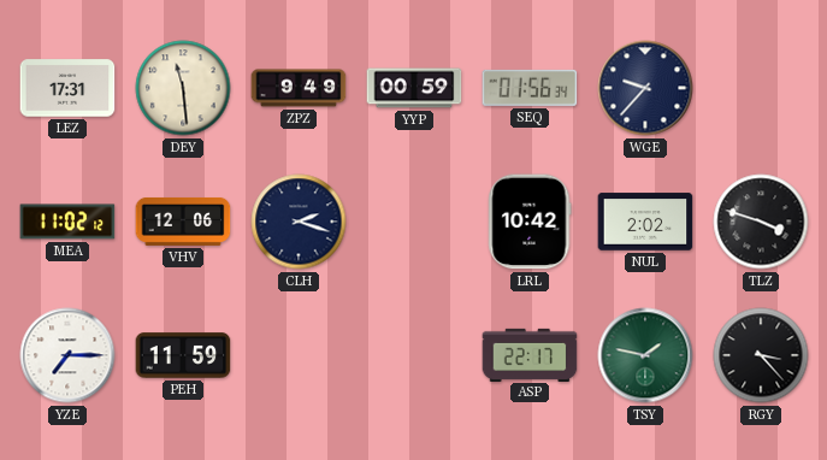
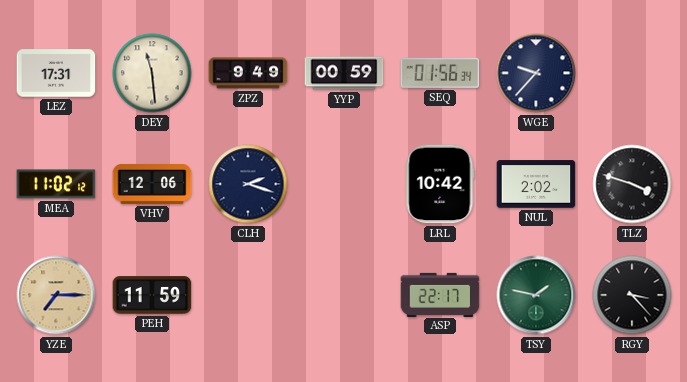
YZE dial: white -> champagne
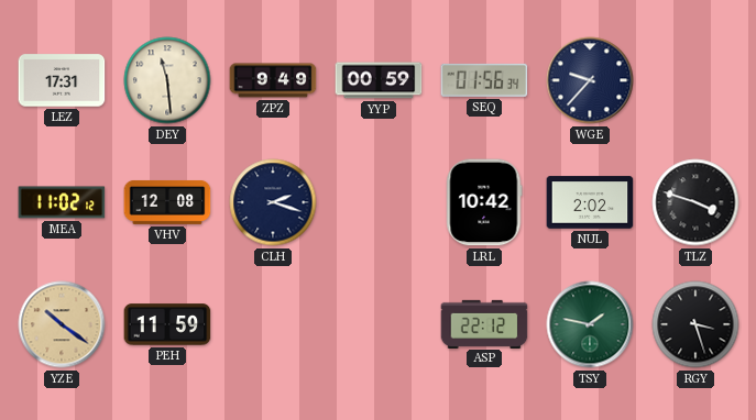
VHV: 12:06 -> 12:08
YZE: 7:15 -> 10:21
ASP: 22:17 -> 22:12
RGY: 3:23 -> 3:27
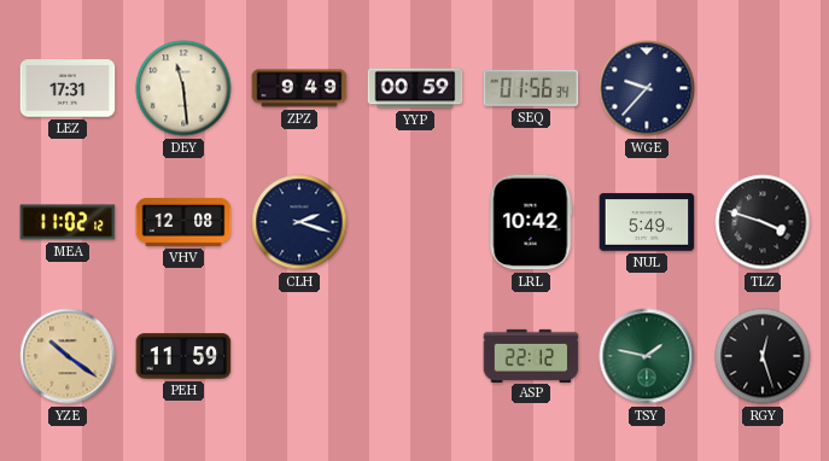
NUL: 2:02 -> 5:49
RGY: 3:27 -> 12:27
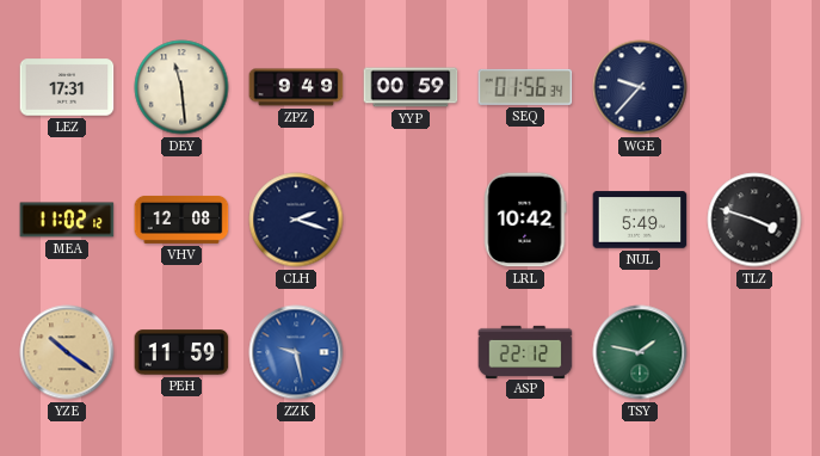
ZZK: none -> 9:28
RGY: 12:27 -> none
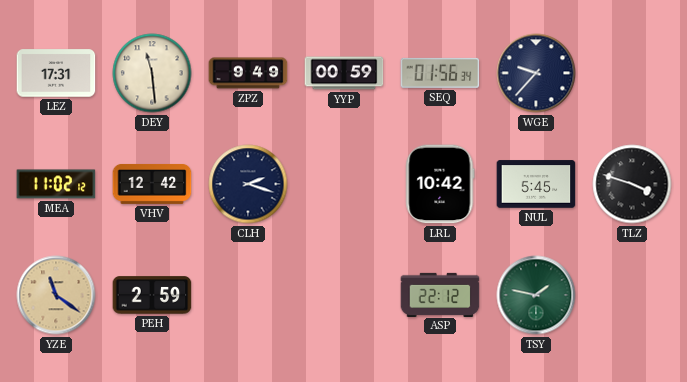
VHV: 12:08 -> 12:42
NUL: 5:49 -> 5:45
YZE: 10:21 -> 11:21
PEH: 11:59 -> 2:59
ZZK: 9:28 -> none
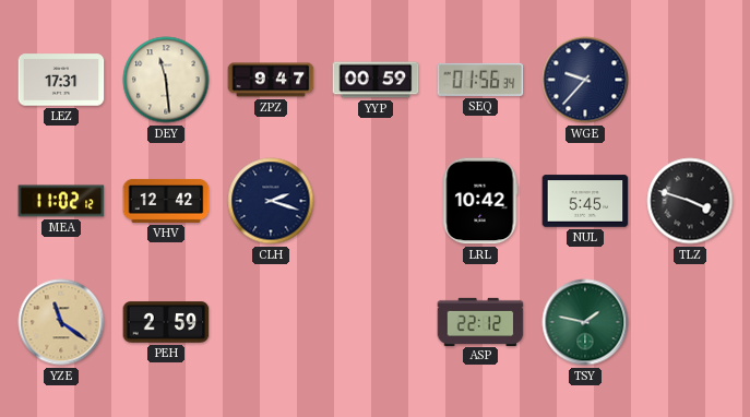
ZPZ: 9:49 -> 9:47
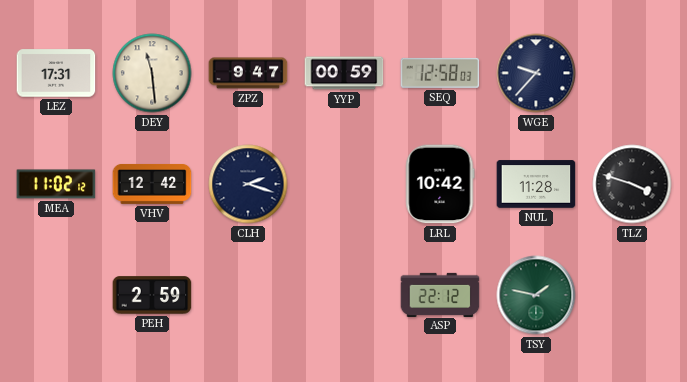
SEQ: 01:56 -> 12:58
NUL: 5:45 -> 11:28
YZE: 11:21 -> none
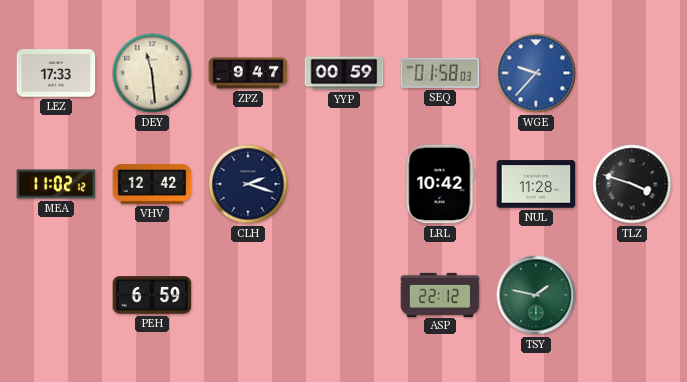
LEZ: 17:31 -> 17:33
SEQ: 12:58 -> 01:58
WGE dial: navy -> blue
PEH: 2:59 -> 6:59
